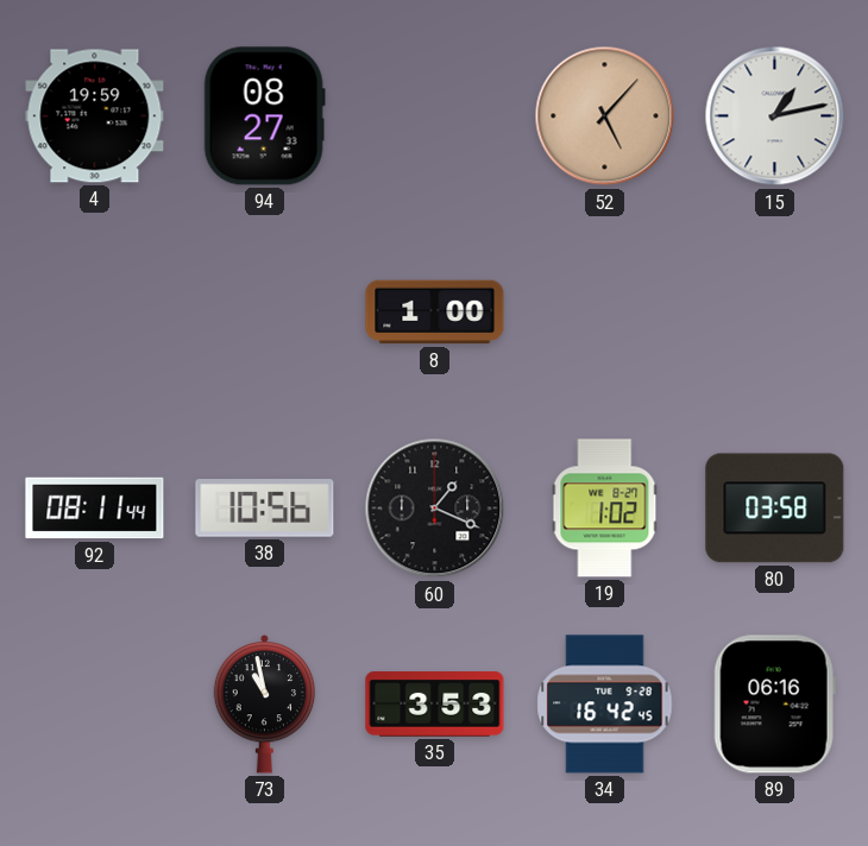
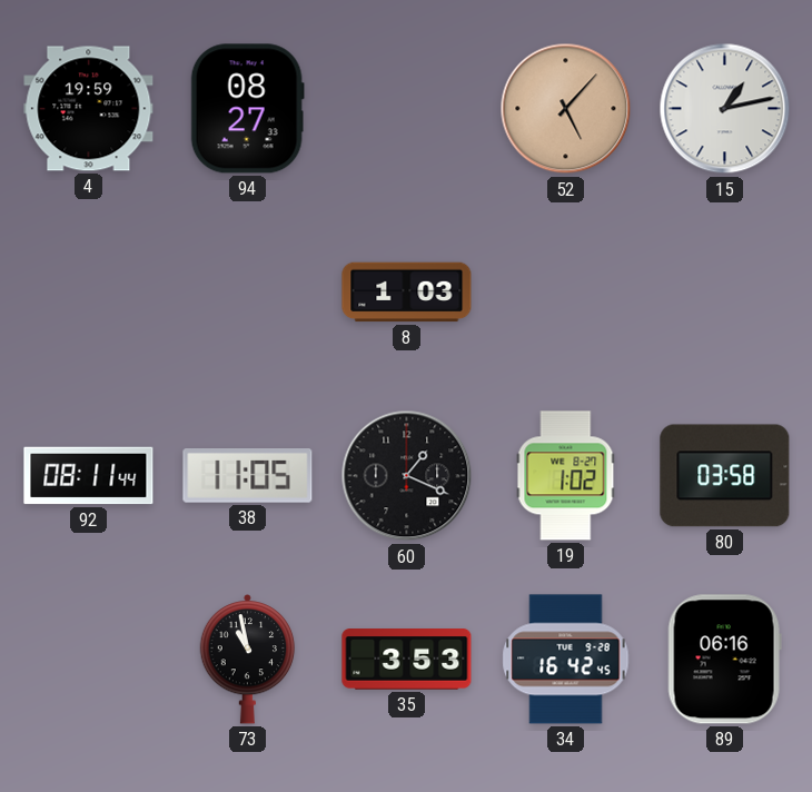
8: 1:00 -> 1:03
38: 10:56 -> 11:05
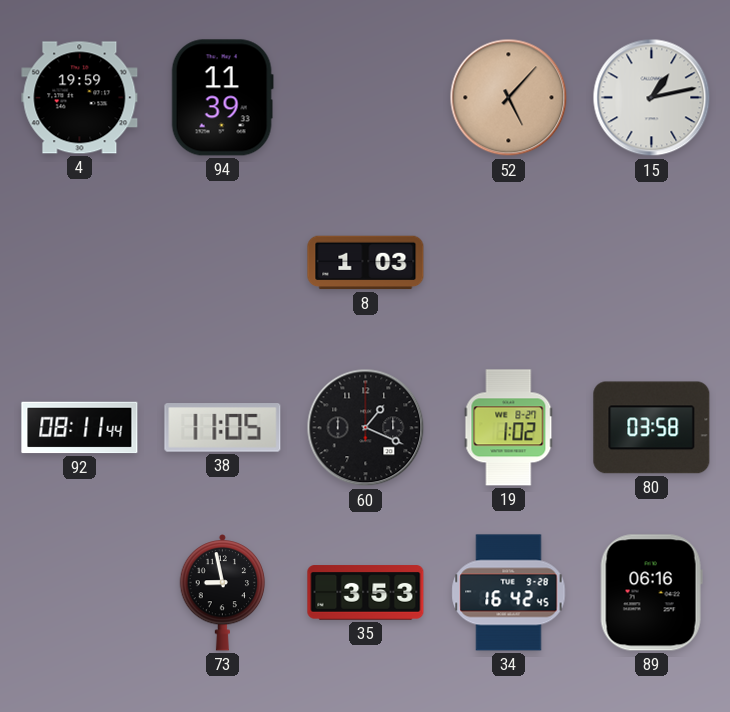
94: 08:27 -> 11:39
73: 10:58 -> 8:58
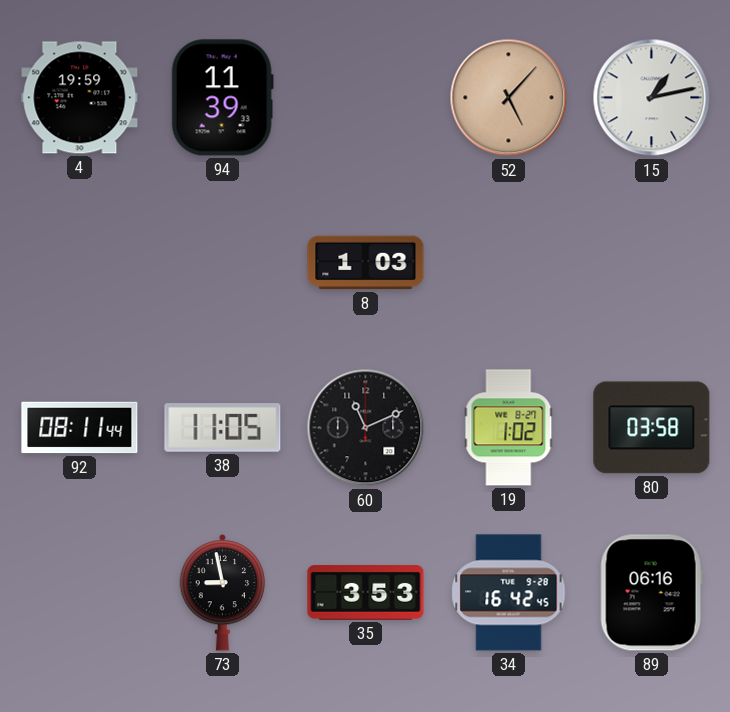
60: 1:19 -> 11:11
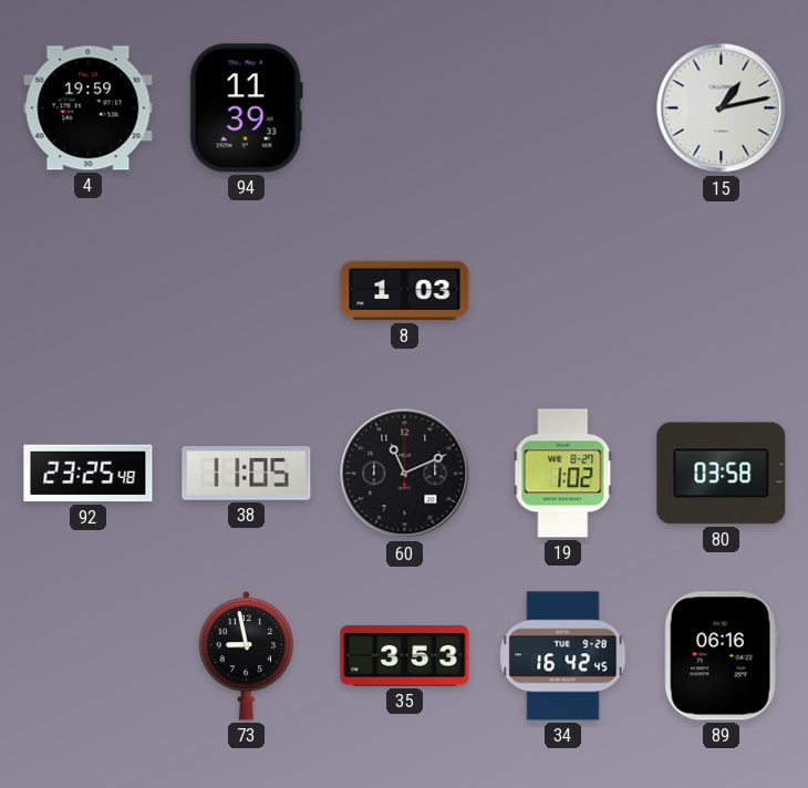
52: 5:07 -> none
92: 08:11 -> 23:25
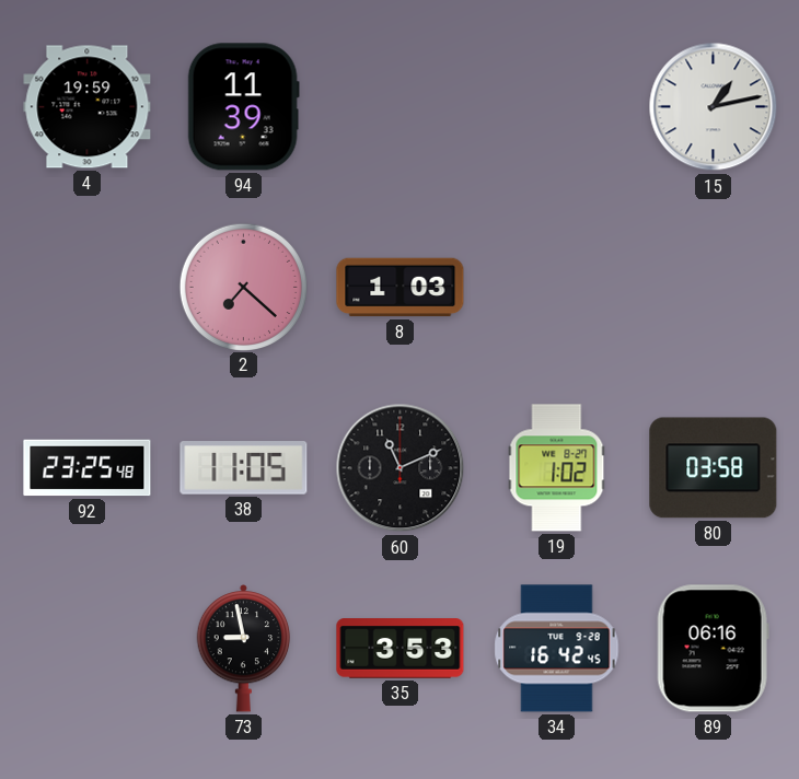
2: none -> 7:22
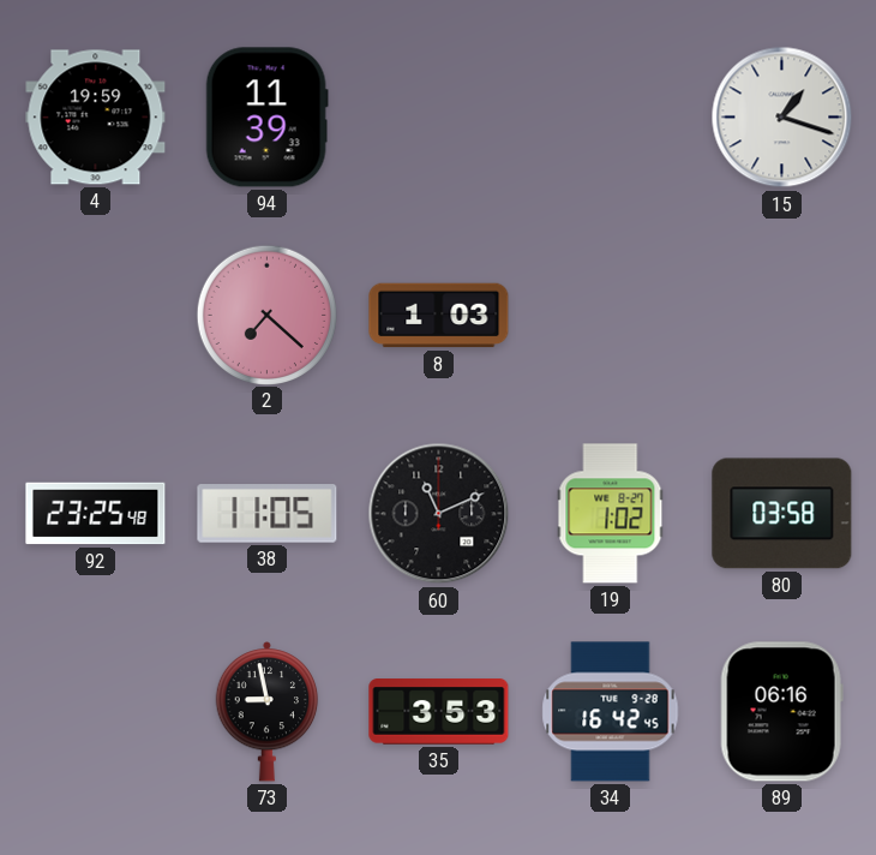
15: 1:13 -> 1:18
